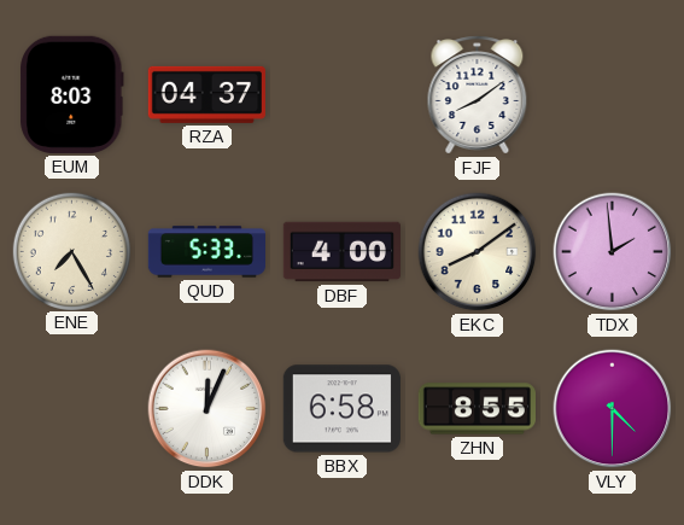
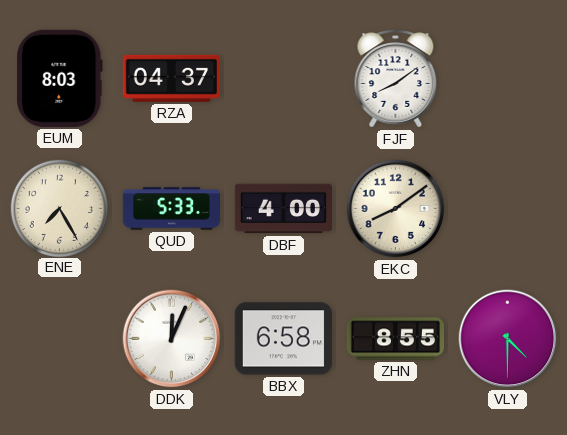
TDX: 1:59 -> none
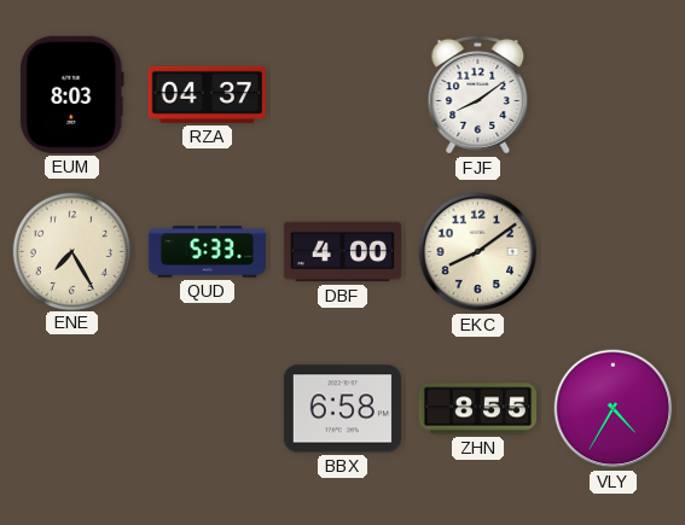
DDK: 12:04 -> none
VLY: 4:30 -> 4:35
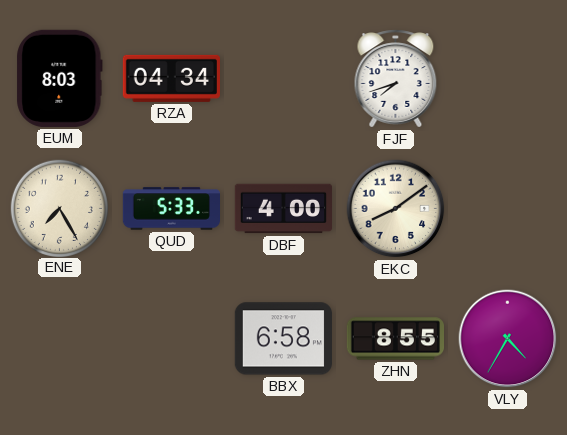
RZA: 04:37 -> 04:34
FJF: 8:09 -> 7:42
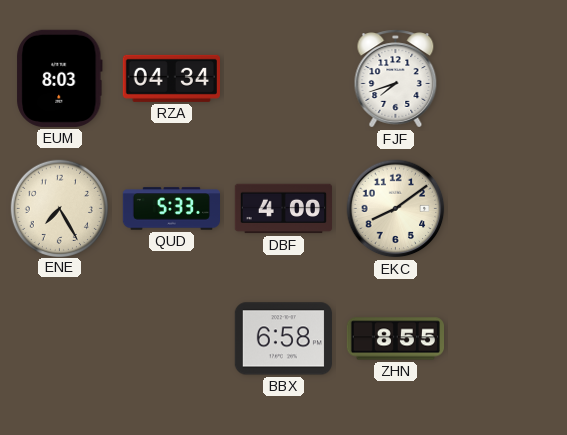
VLY: 4:35 -> none
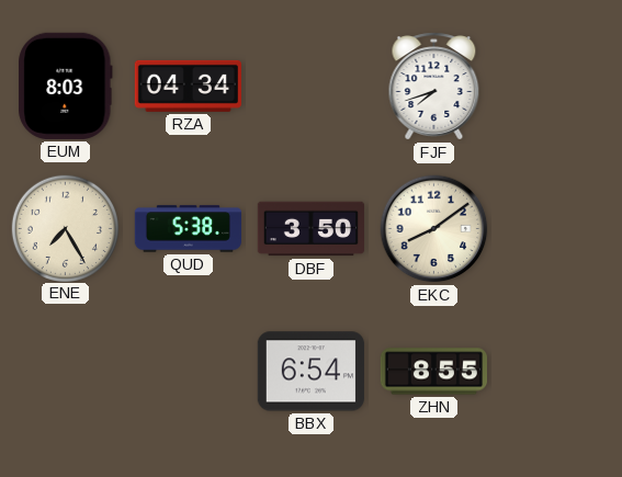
QUD: 5:33 -> 5:38
DBF: 4:00 -> 3:50
BBX: 6:58 -> 6:54
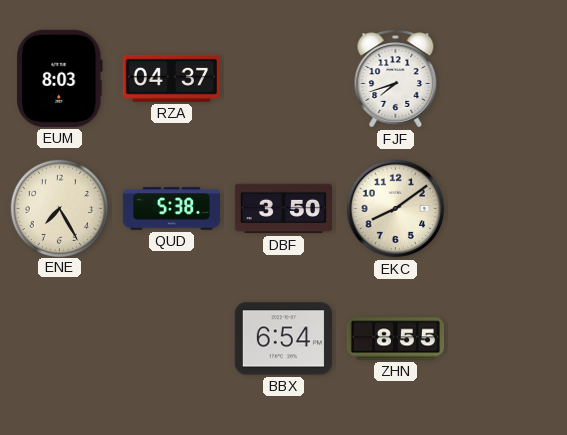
RZA: 04:34 -> 04:37
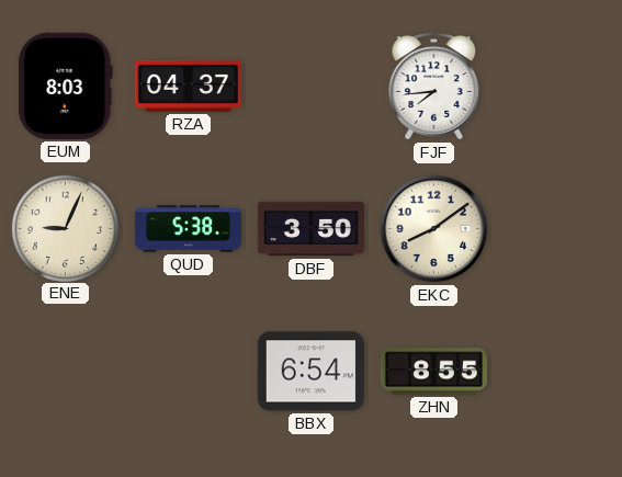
FJF: 7:42 -> 7:44
ENE: 7:25 -> 9:04
